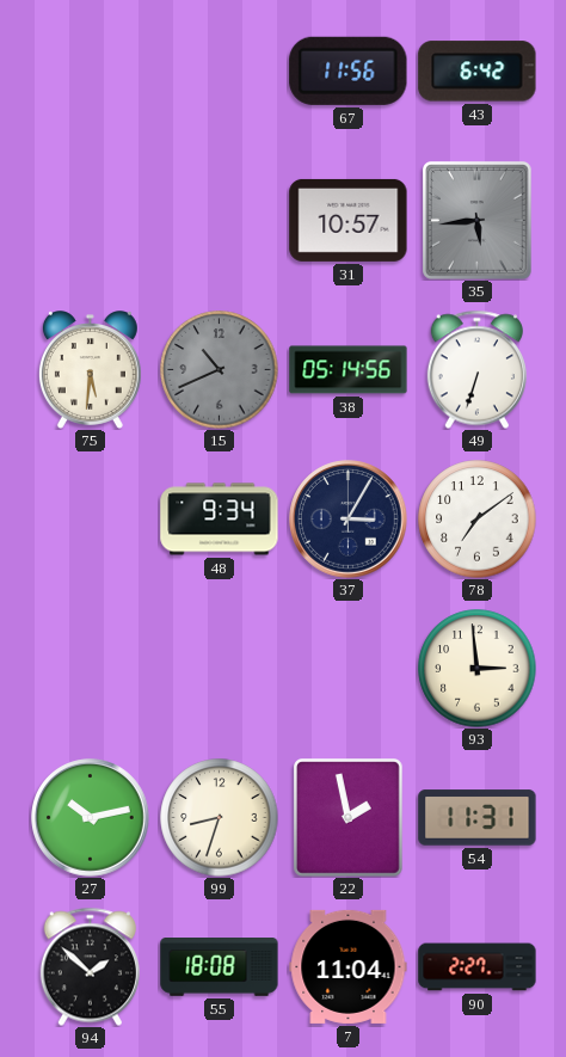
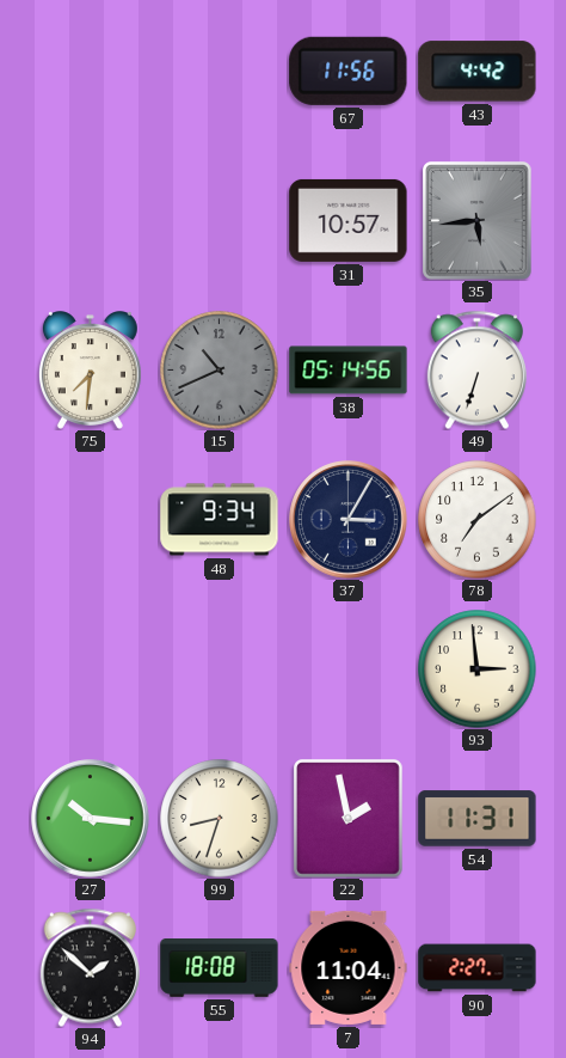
43: 6:42 -> 4:42
75: 5:31 -> 7:31
27: 10:13 -> 10:16
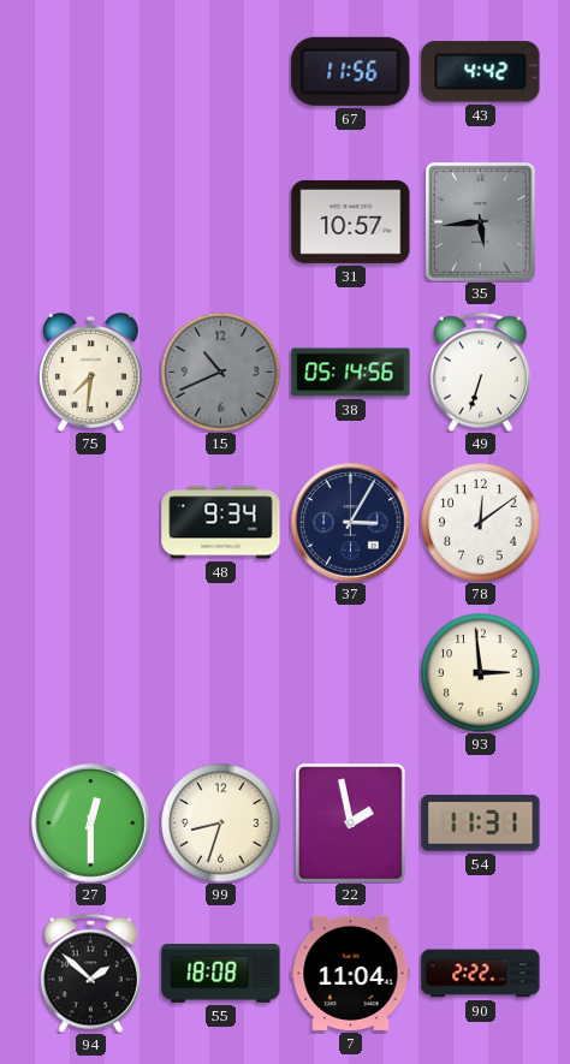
78: 7:09 -> 12:09
27: 10:16 -> 12:30
90: 2:27 -> 2:22
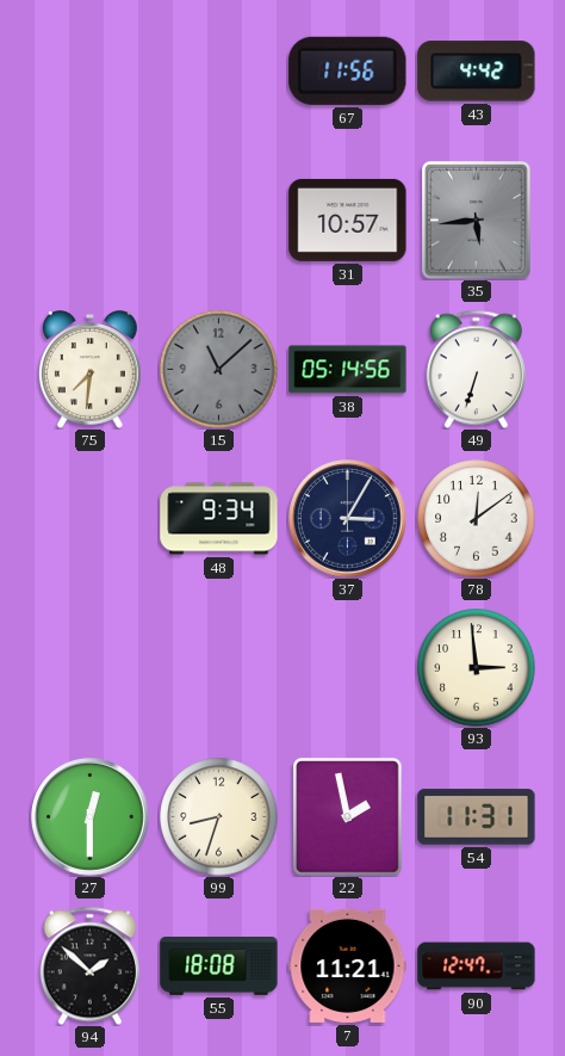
15: 10:41 -> 11:08
7: 11:04 -> 11:21
90: 2:22 -> 12:47
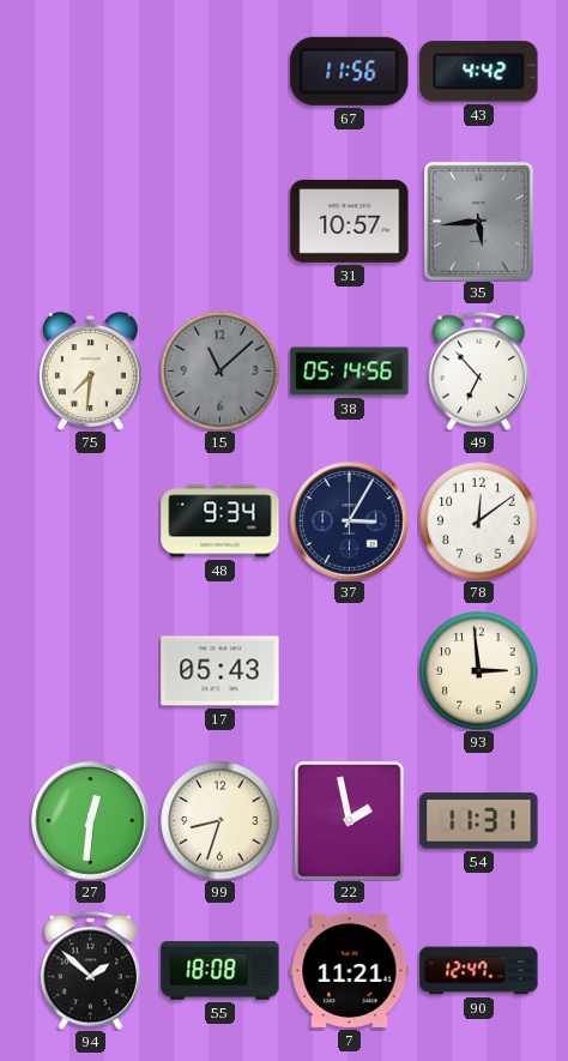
49: 6:33 -> 6:53
17: none -> 05:43
27: 12:30 -> 12:31
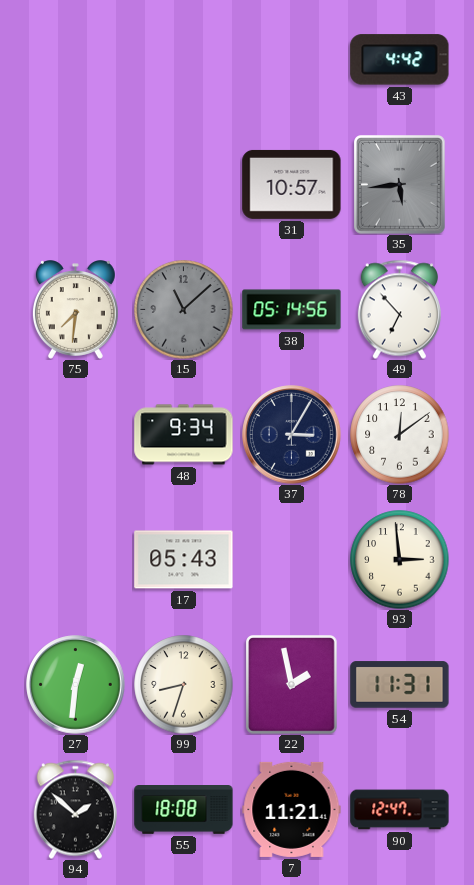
67: 11:56 -> none
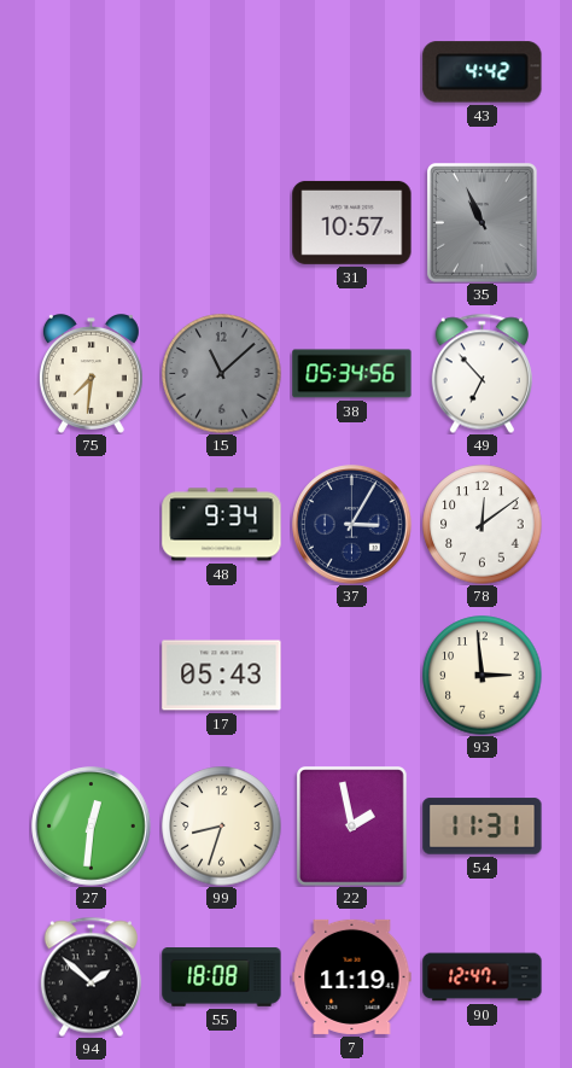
35: 5:44 -> 10:56
38: 05:14 -> 05:34
7: 11:21 -> 11:19
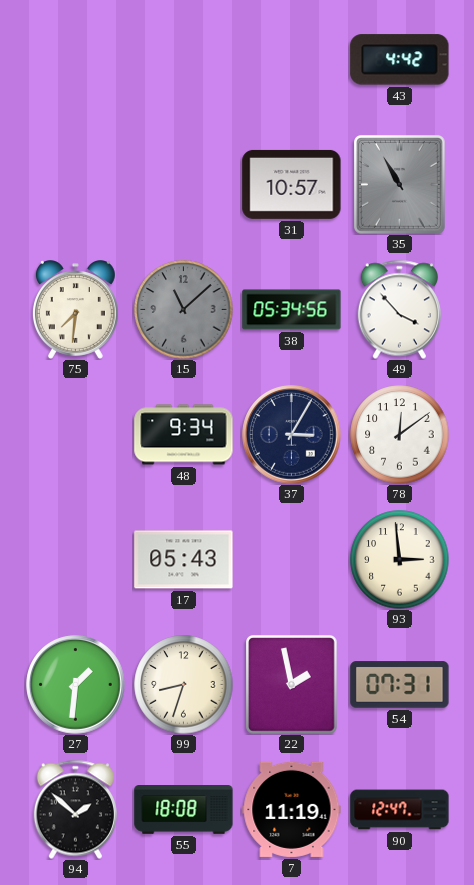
35: 10:56 -> 10:55
49: 6:53 -> 3:53
27: 12:31 -> 1:31
54: 11:31 -> 07:31
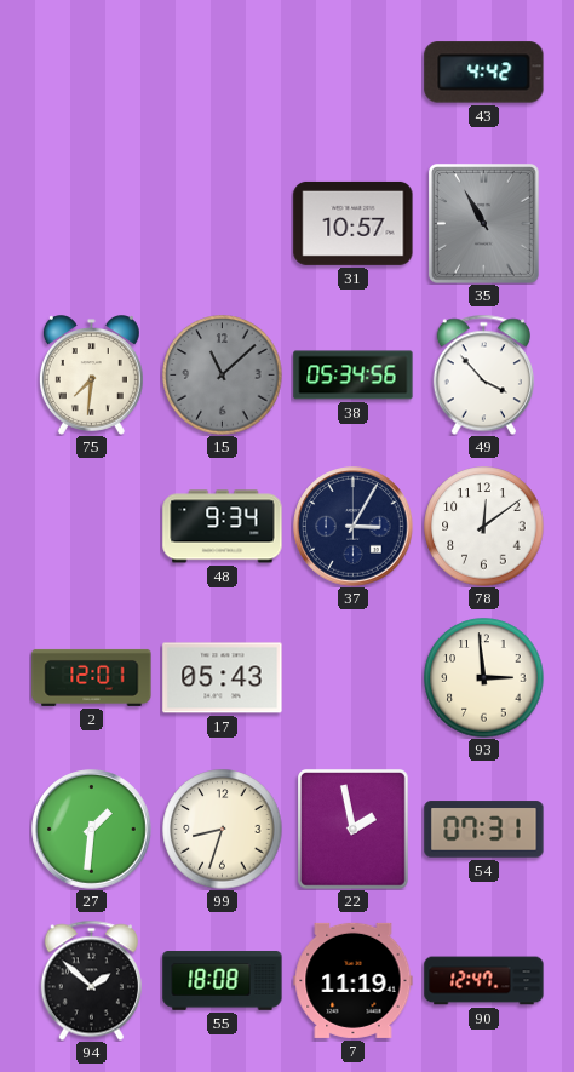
2: none -> 12:01
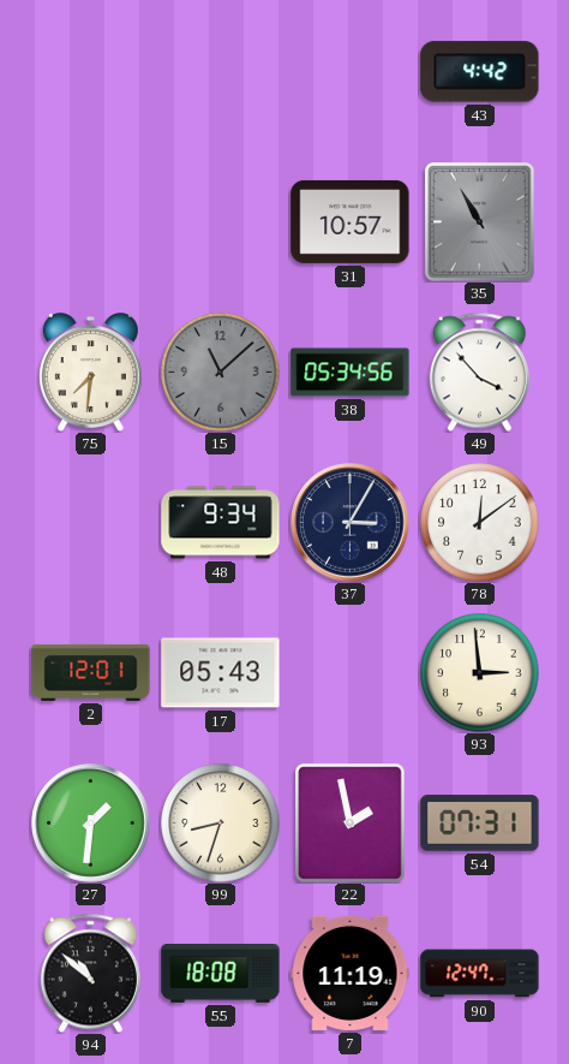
94: 1:52 -> 10:52
